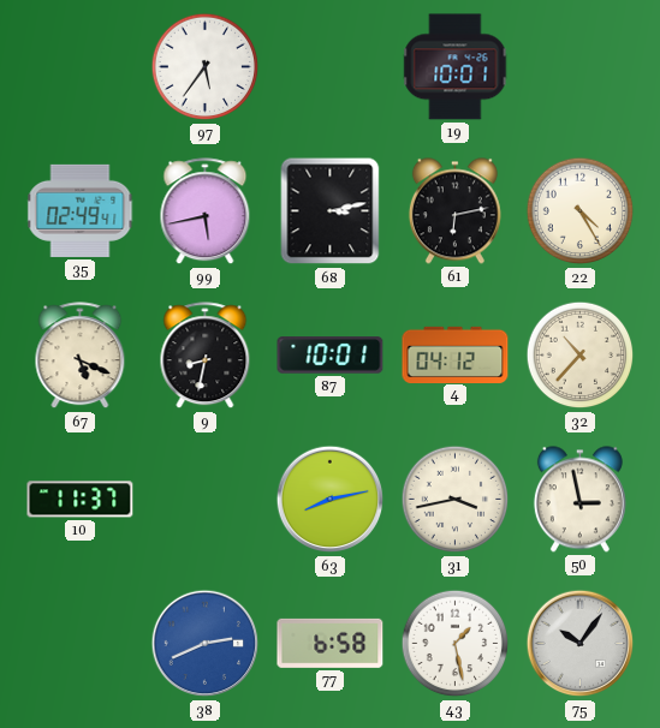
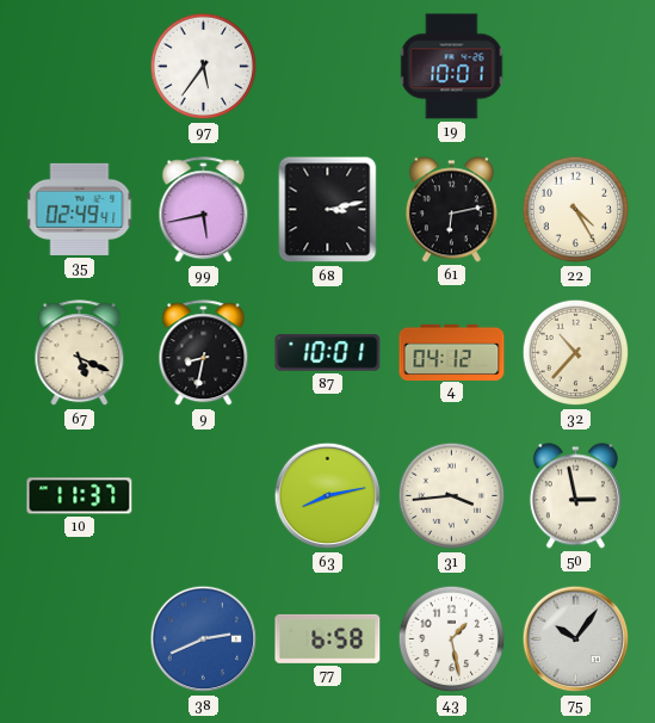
31: 3:43 -> 3:44
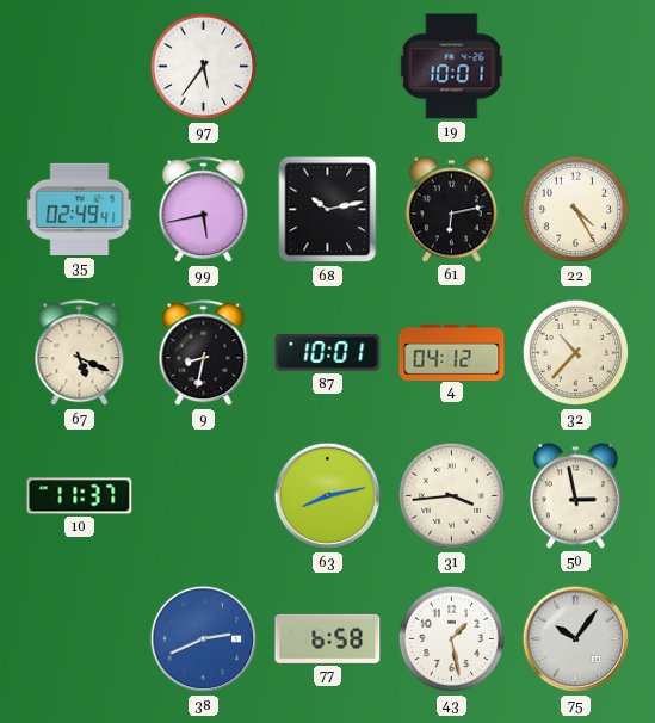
68: 3:13 -> 10:13
